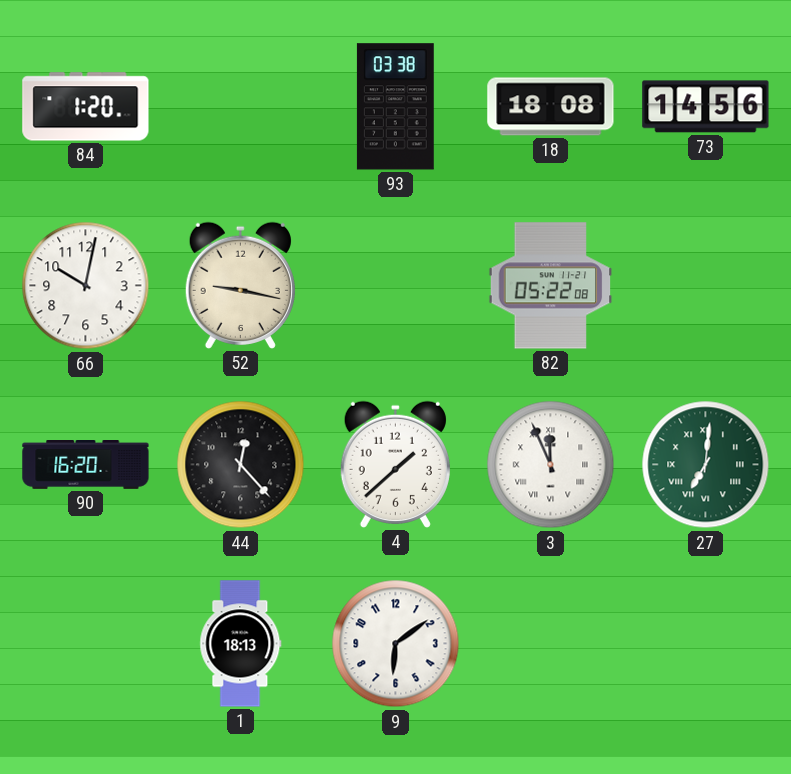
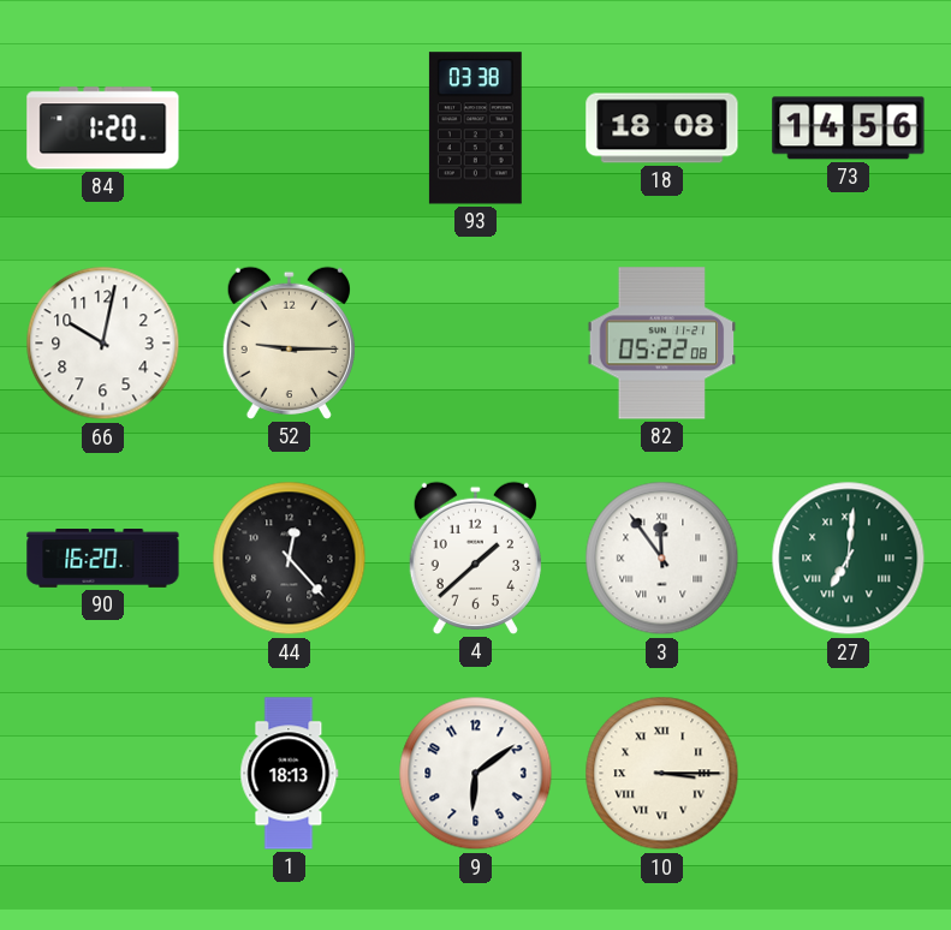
52: 9:17 -> 9:15
3: 11:56 -> 11:54
10: none -> 3:15
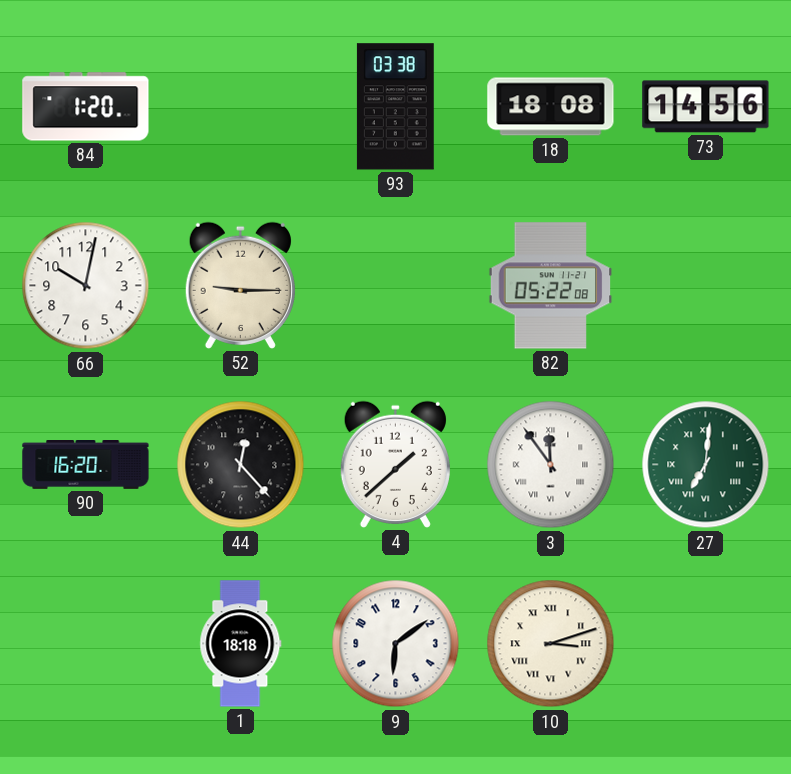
1: 18:13 -> 18:18
10: 3:15 -> 3:12
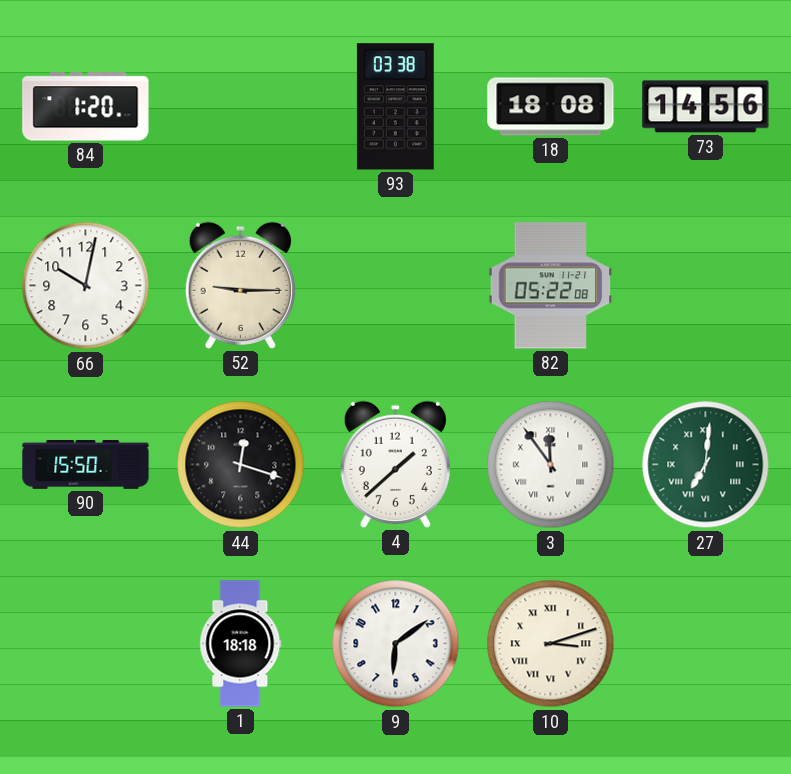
90: 16:20 -> 15:50
44: 12:23 -> 12:18
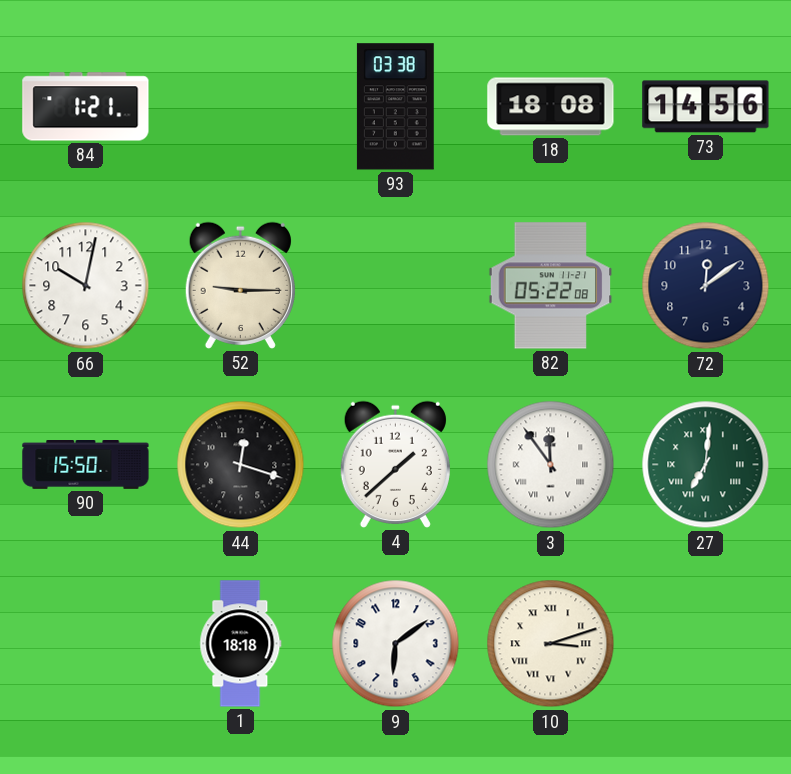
84: 1:20 -> 1:21
72: none -> 12:09
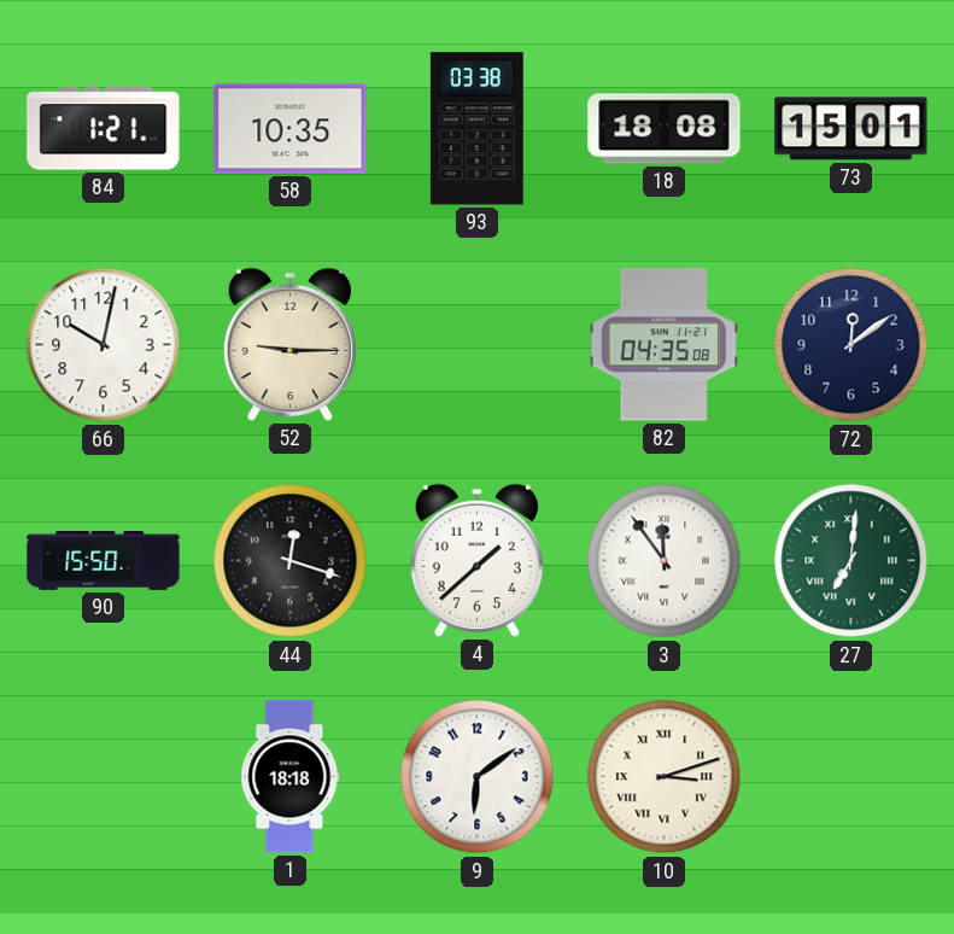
58: none -> 10:35
73: 14:56 -> 15:01
82: 05:22 -> 04:35
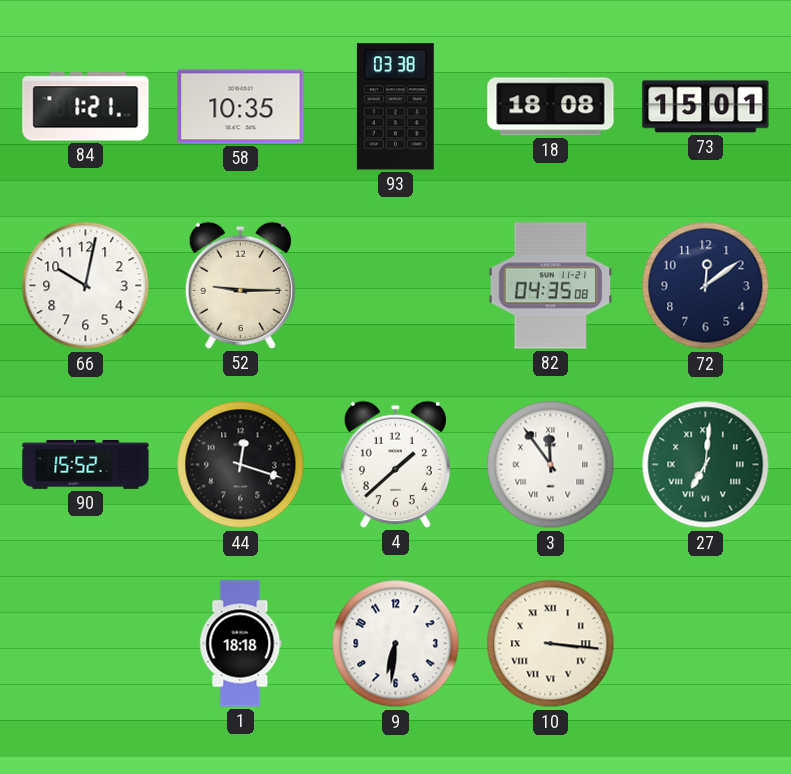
90: 15:50 -> 15:52
9: 6:09 -> 6:31
10: 3:12 -> 3:16
